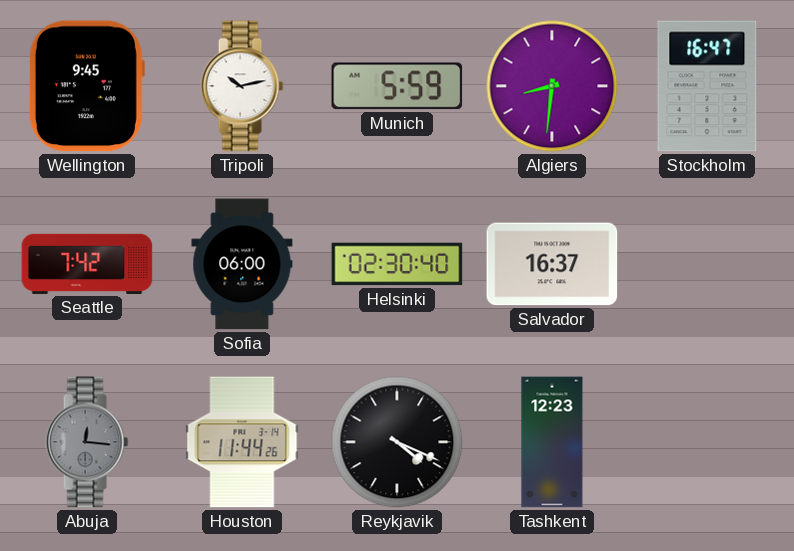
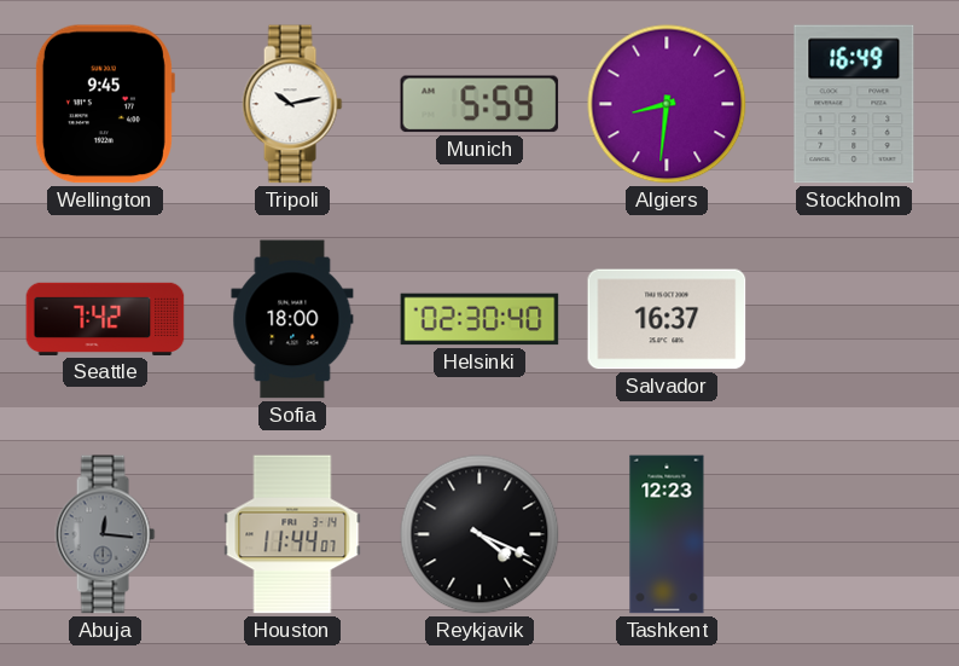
Stockholm: 16:47 -> 16:49
Sofia: 06:00 -> 18:00
Houston: 11:44:26 -> 11:44:07
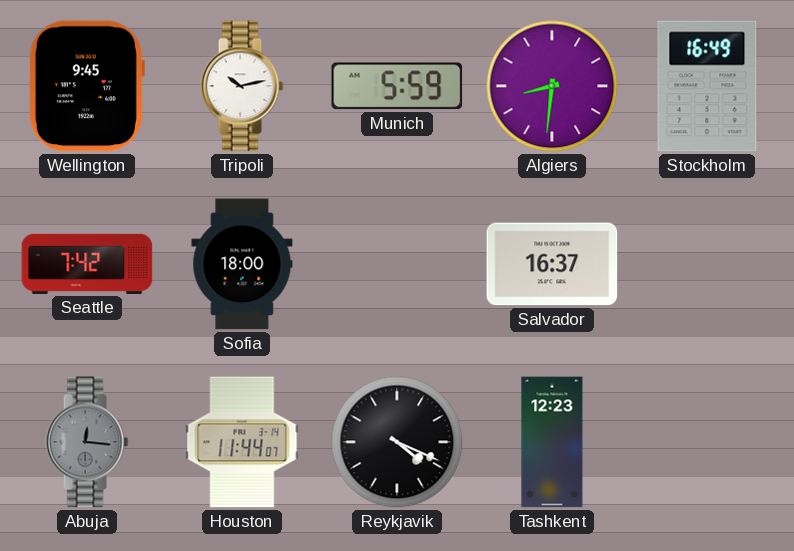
Helsinki: 02:30 -> none
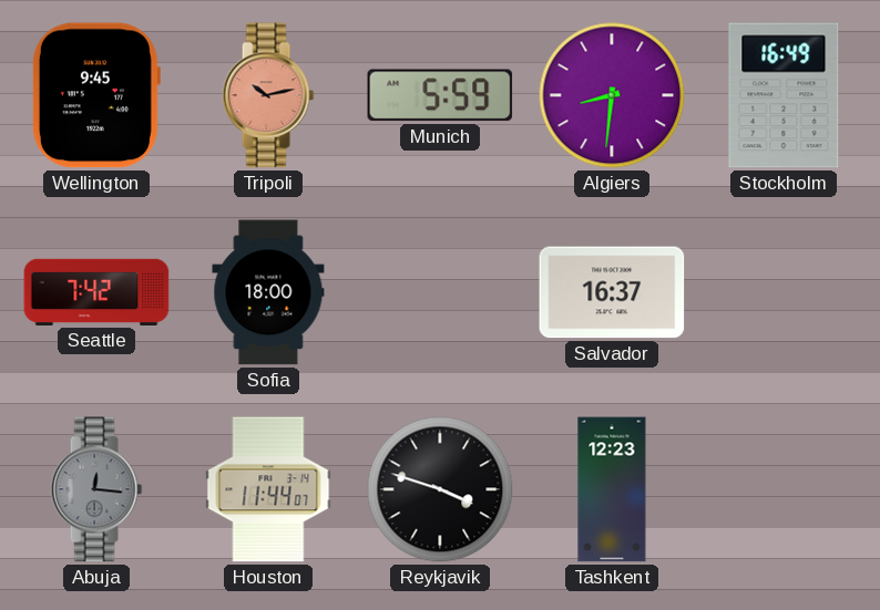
Tripoli dial: white -> salmon
Reykjavik: 4:19 -> 3:48
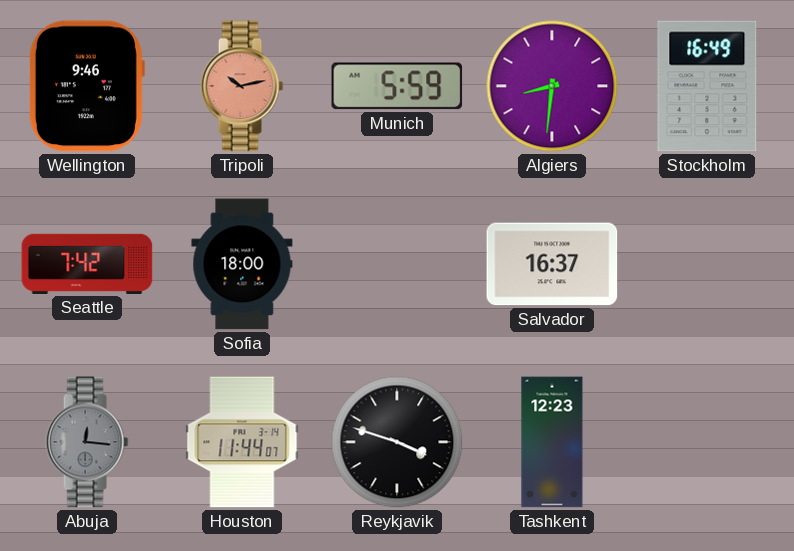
Wellington: 9:45 -> 9:46
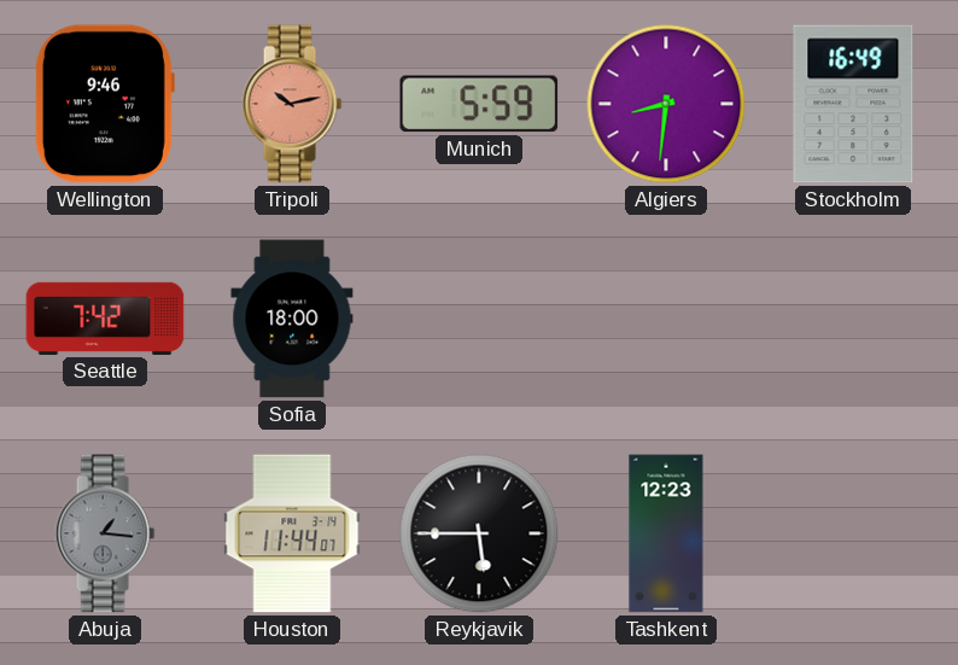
Salvador: 16:37 -> none
Abuja: 12:16 -> 1:16
Reykjavik: 3:48 -> 5:45
